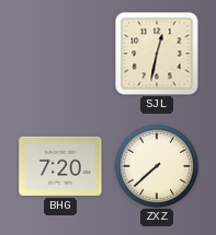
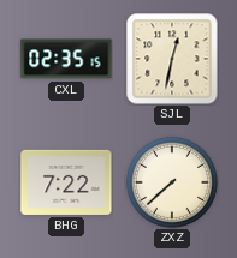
CXL: none -> 02:35
BHG: 7:20 -> 7:22
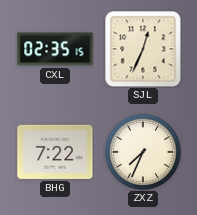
SJL: 12:32 -> 12:34
ZXZ: 7:38 -> 7:34
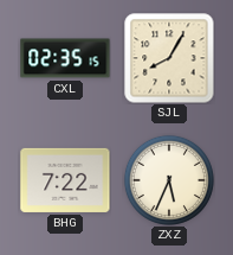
SJL: 12:34 -> 8:05
ZXZ: 7:34 -> 5:34
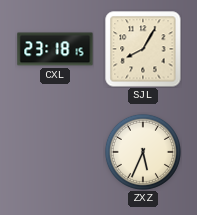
CXL: 02:35 -> 23:18
BHG: 7:22 -> none
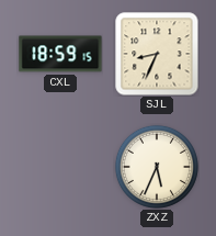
CXL: 23:18 -> 18:59
SJL: 8:05 -> 8:34
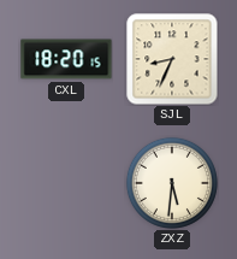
CXL: 18:59 -> 18:20
ZXZ: 5:34 -> 5:31
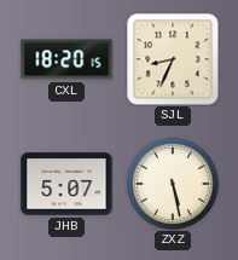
JHB: none -> 5:07
ZXZ: 5:31 -> 5:28
